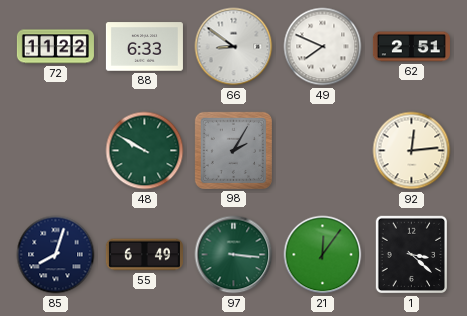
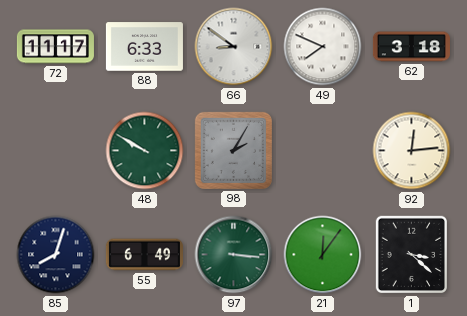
72: 11:22 -> 11:17
62: 2:51 -> 3:18
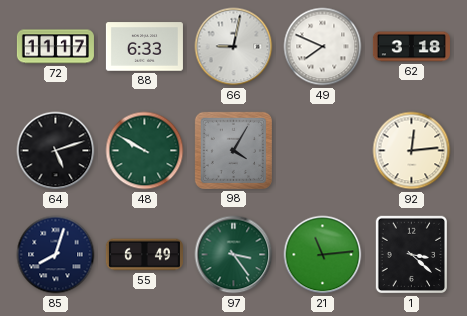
66: 8:51 -> 9:02
64: none -> 5:12
98: 2:05 -> 4:05
97: 3:16 -> 3:24
21: 12:06 -> 11:14
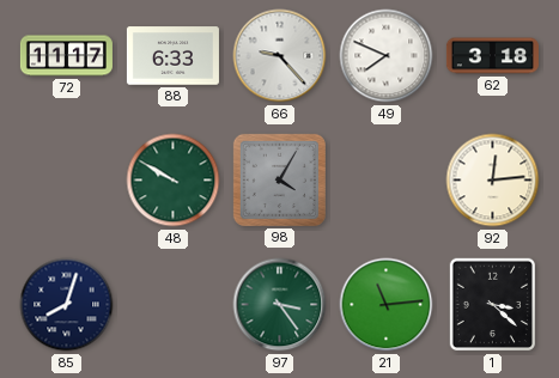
66: 9:02 -> 9:23
64: 5:12 -> none
55: 6:49 -> none
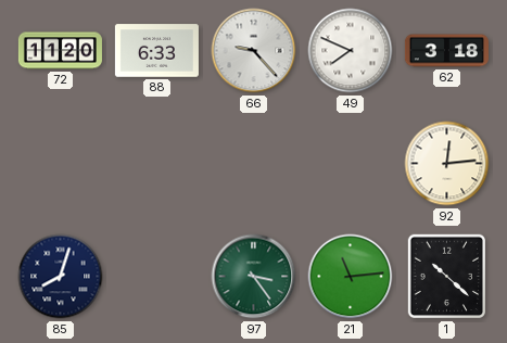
72: 11:17 -> 11:20
48: 9:50 -> none
98: 4:05 -> none
1: 3:22 -> 10:22
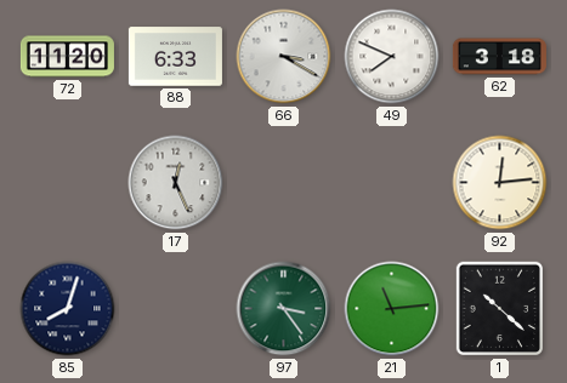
66: 9:23 -> 3:20
17: none -> 12:26
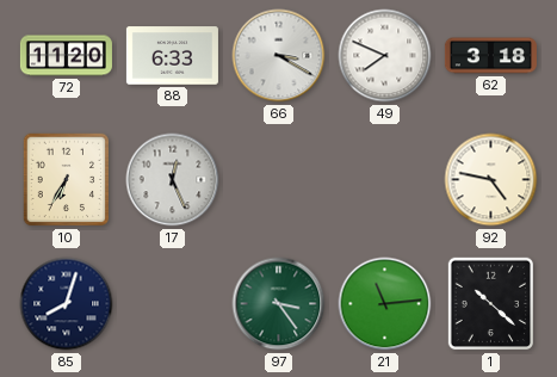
10: none -> 6:35
92: 12:14 -> 4:47
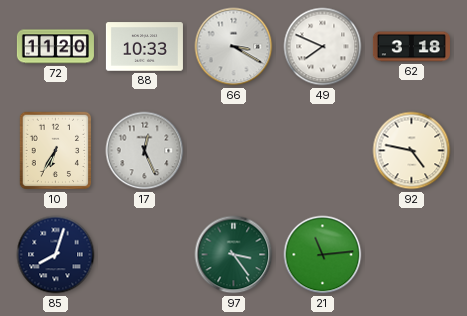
88: 6:33 -> 10:33
1: 10:22 -> none
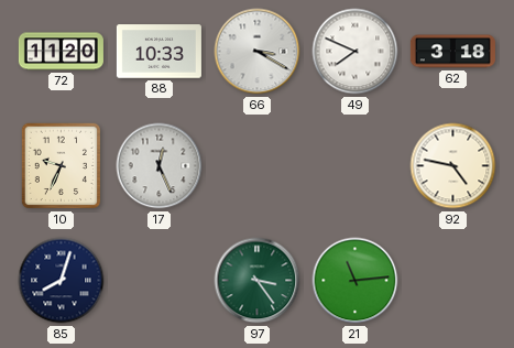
10: 6:35 -> 9:34
